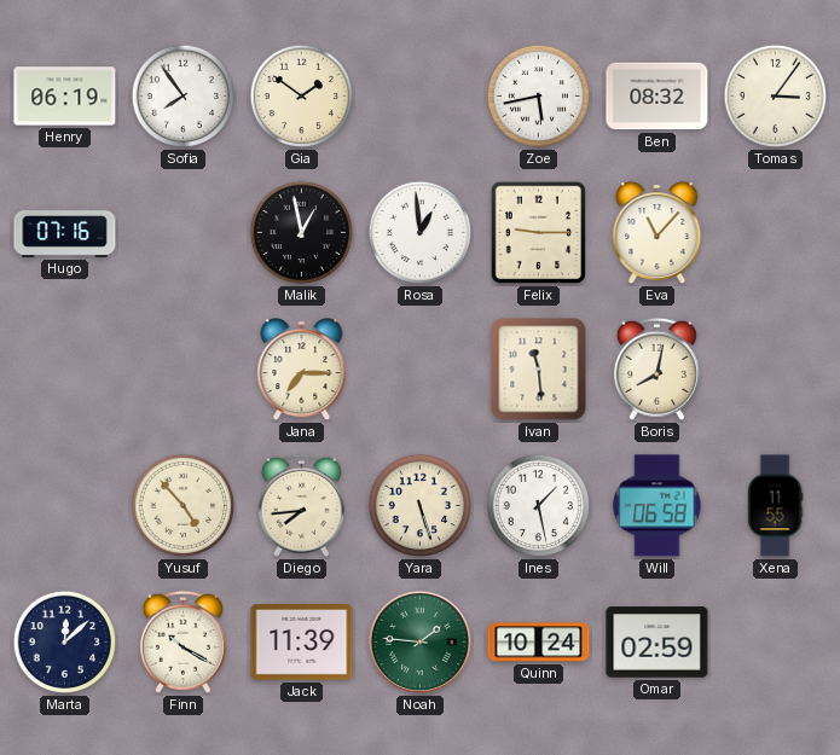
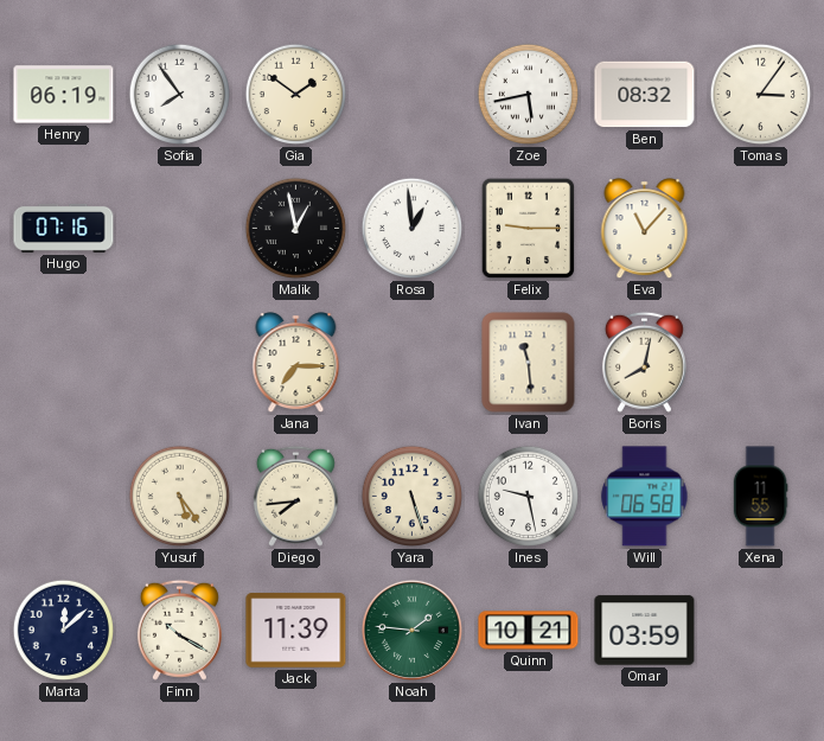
Yusuf: 4:53 -> 5:24
Ines: 1:28 -> 9:28
Quinn: 10:24 -> 10:21
Omar: 02:59 -> 03:59
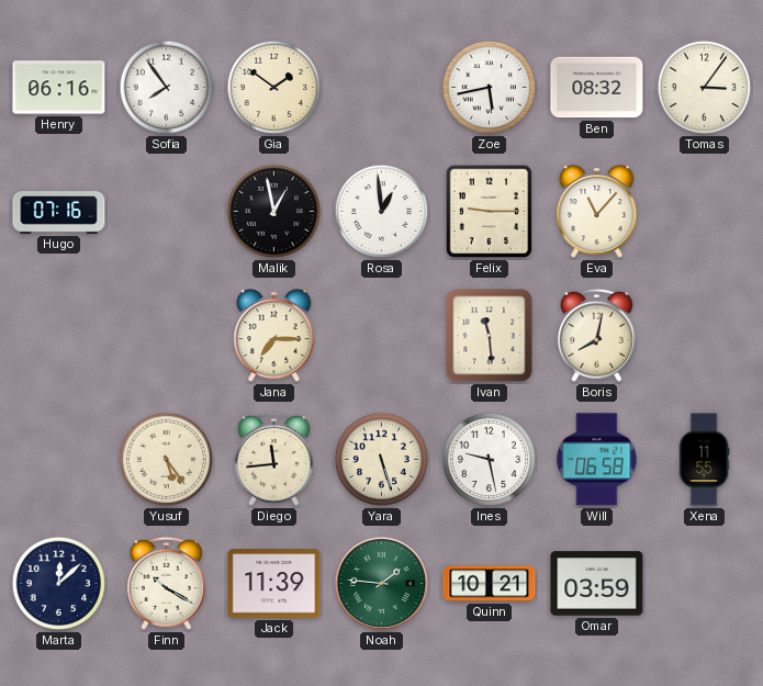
Henry: 06:19 -> 06:16
Diego: 7:44 -> 11:44
